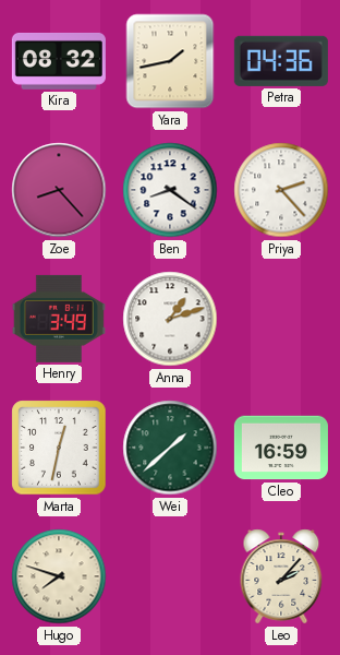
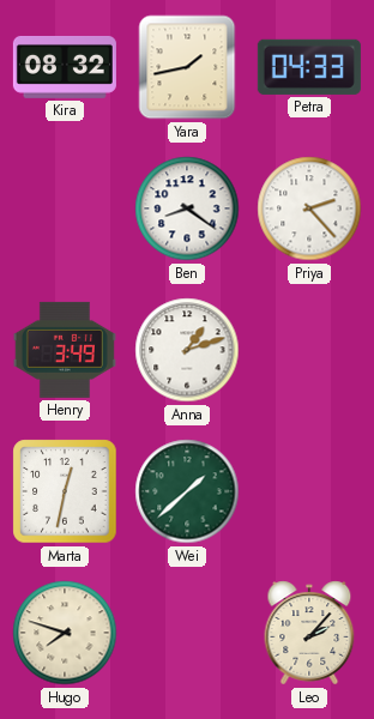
Petra: 04:36 -> 04:33
Zoe: 8:23 -> none
Cleo: 16:59 -> none
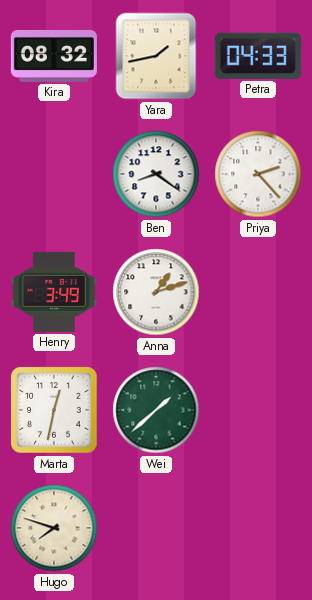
Leo: 2:07 -> none
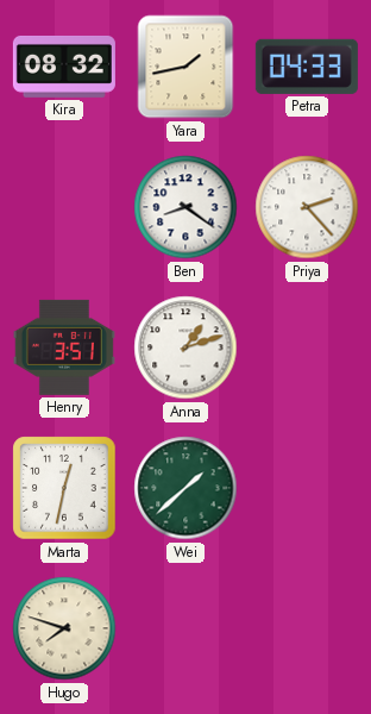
Henry: 3:49 -> 3:51
